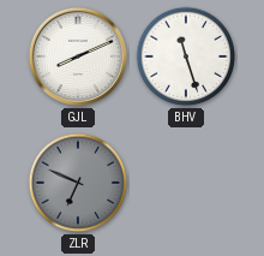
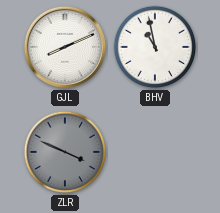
BHV: 11:27 -> 10:58
ZLR: 6:49 -> 3:49
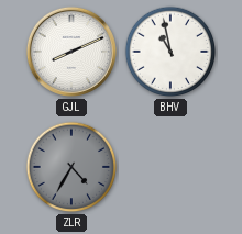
ZLR: 3:49 -> 4:35
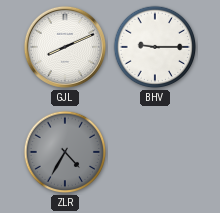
BHV: 10:58 -> 9:15
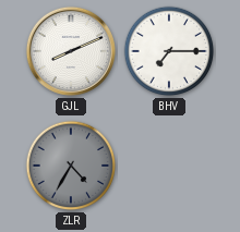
BHV: 9:15 -> 7:15
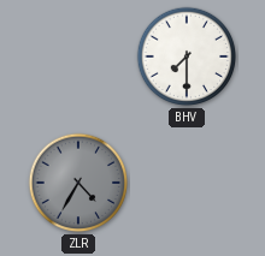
GJL: 8:11 -> none
BHV: 7:15 -> 7:30
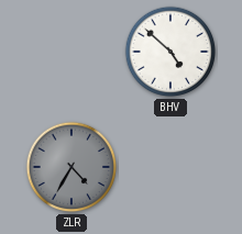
BHV: 7:30 -> 4:52
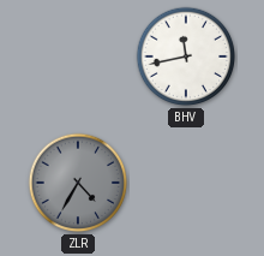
BHV: 4:52 -> 11:43
